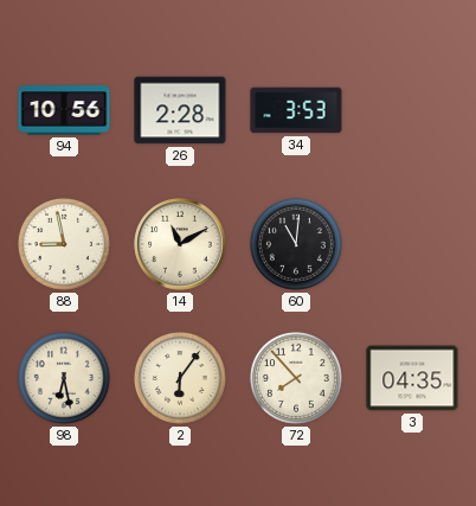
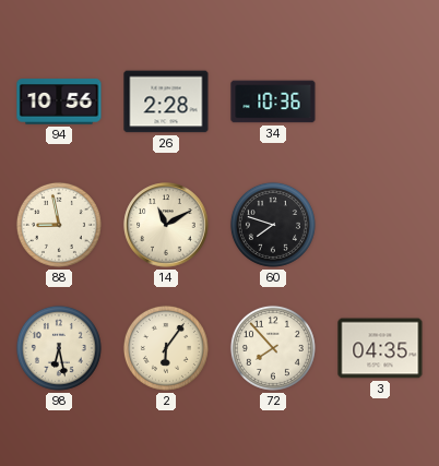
34: 3:53 -> 10:36
60: 11:01 -> 7:48
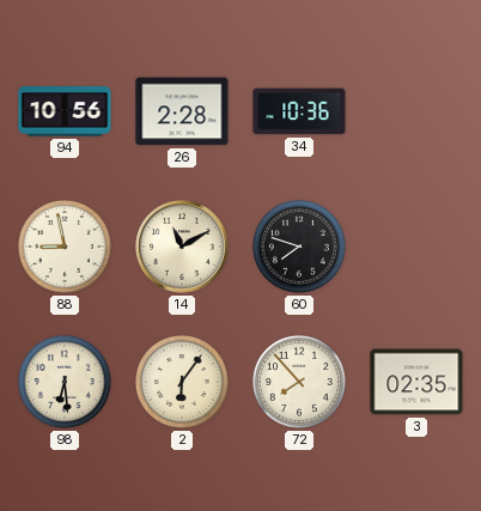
98: 6:28 -> 6:29
3: 04:35 -> 02:35
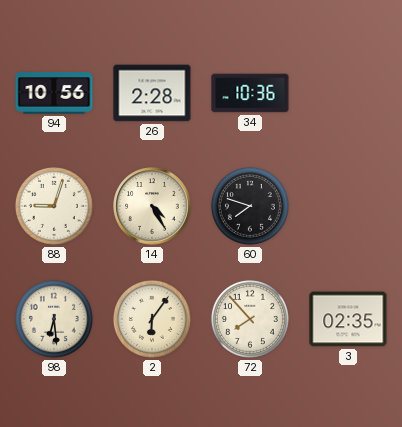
88: 8:58 -> 9:03
14: 11:10 -> 4:25
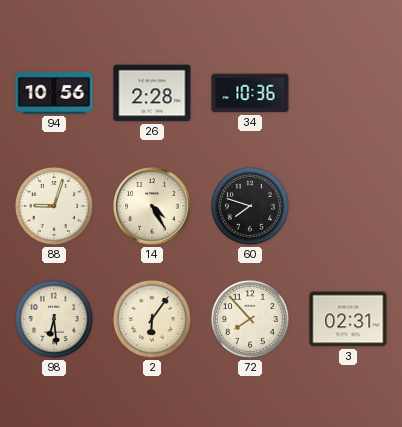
3: 02:35 -> 02:31
